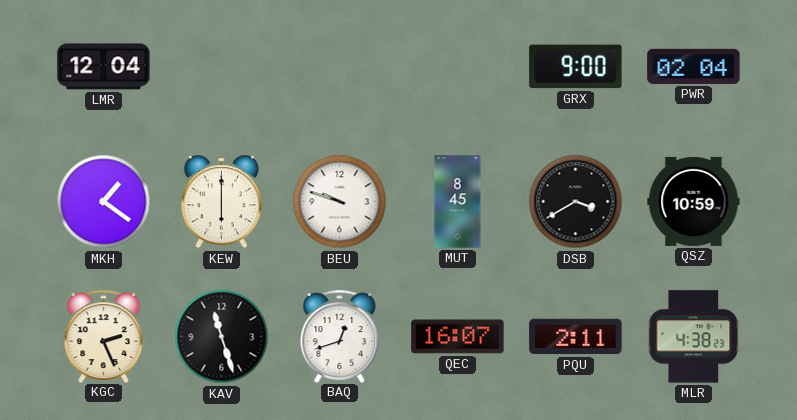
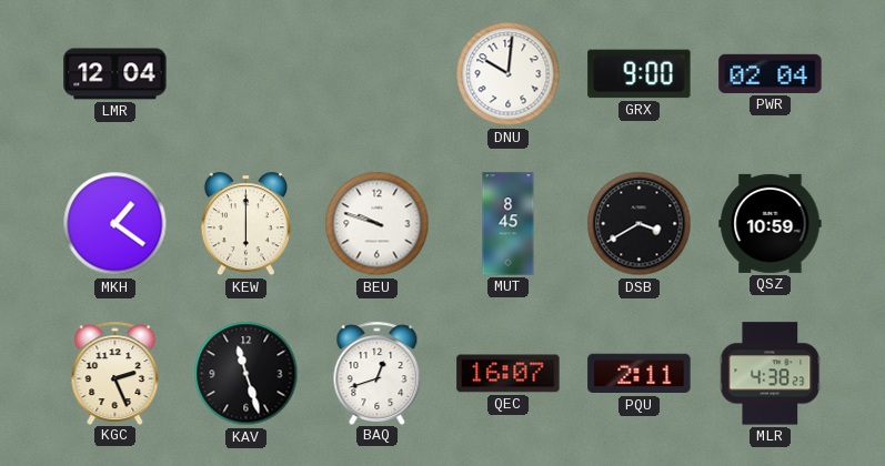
DNU: none -> 10:01
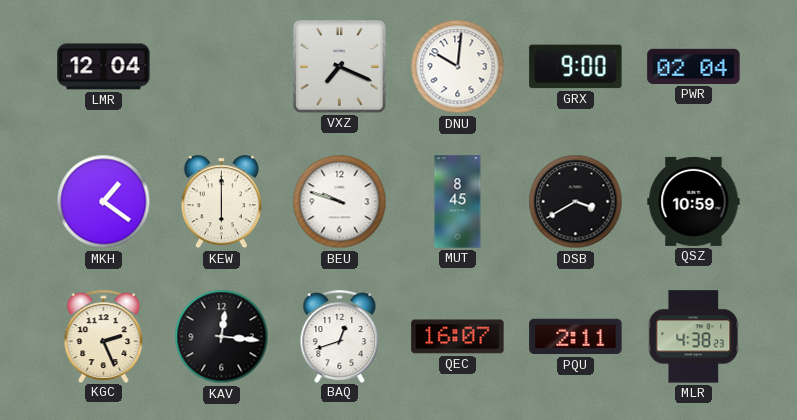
VXZ: none -> 7:19
KAV: 11:27 -> 12:16
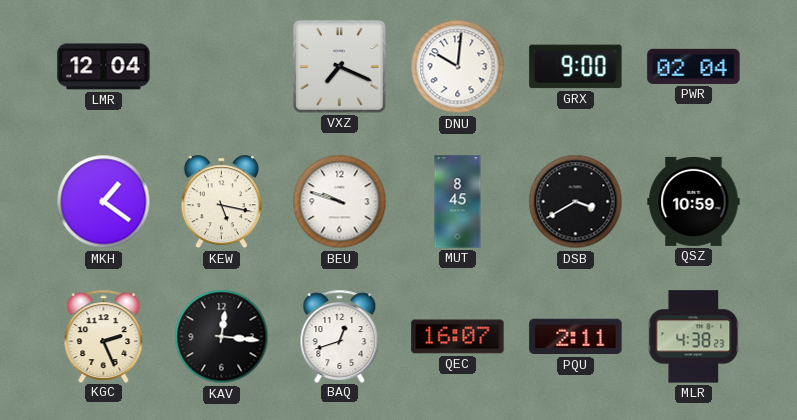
KEW: 6:00 -> 5:17
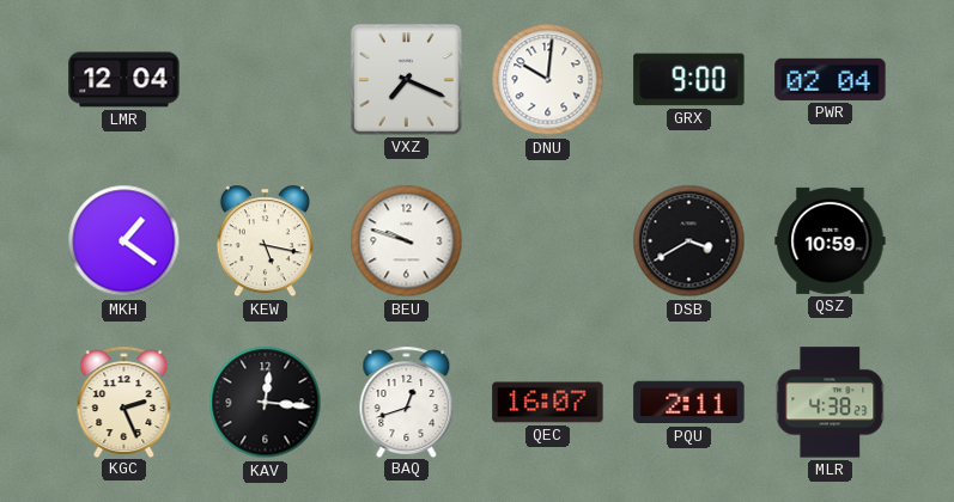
MUT: 8:45 -> none
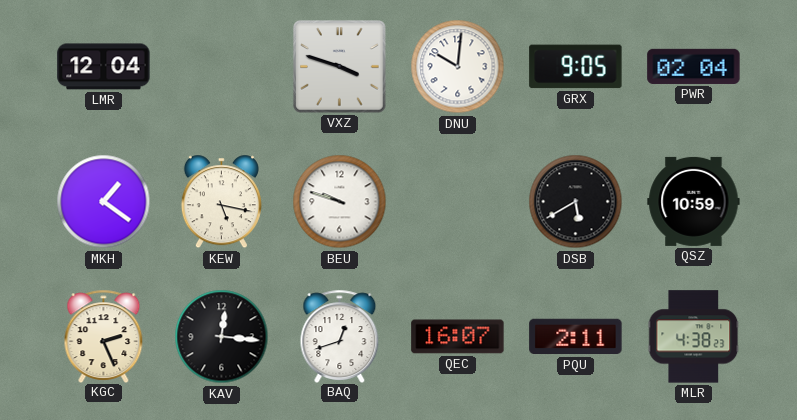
VXZ: 7:19 -> 3:48
GRX: 9:00 -> 9:05
DSB: 3:40 -> 5:40
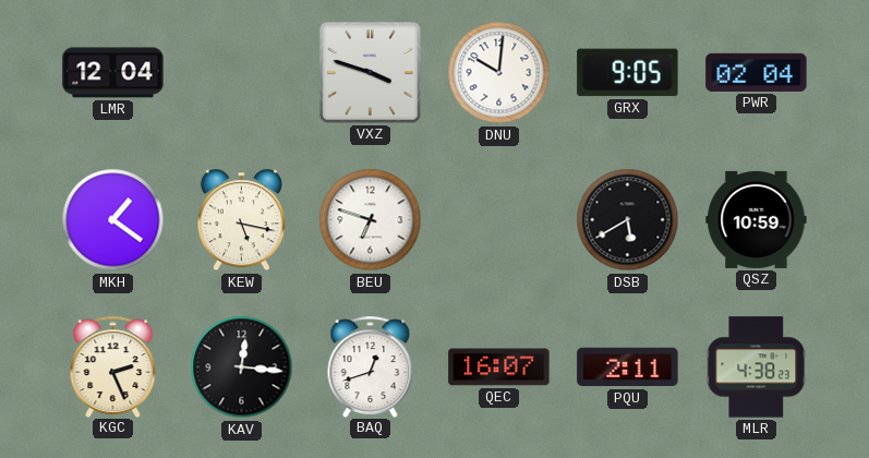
BEU: 9:48 -> 6:48
